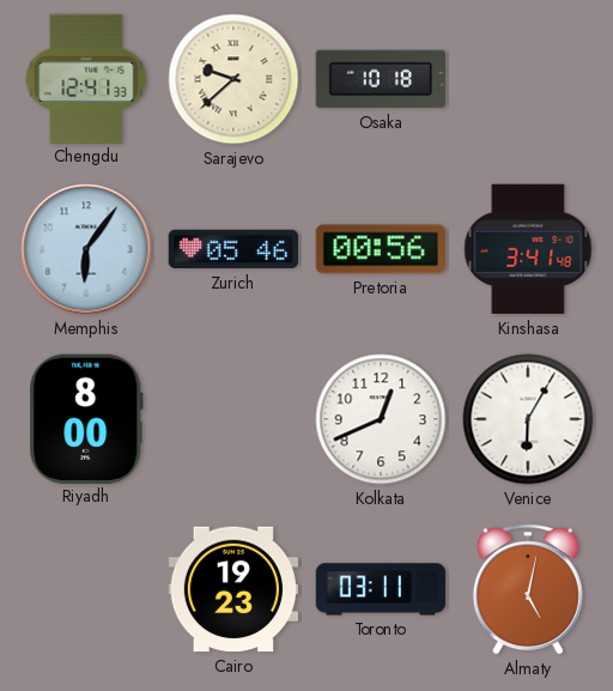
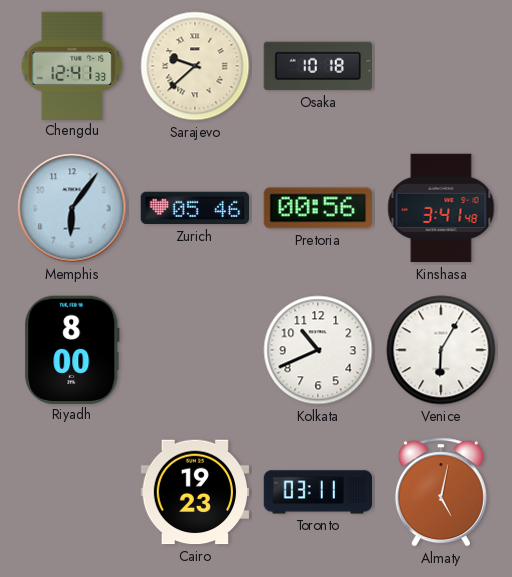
Kolkata: 12:41 -> 10:41
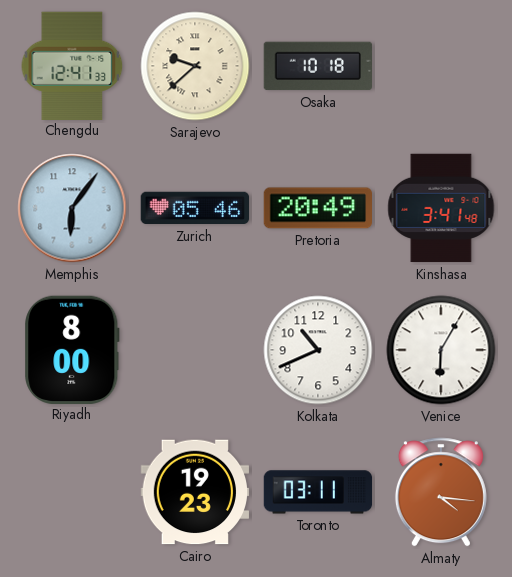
Pretoria: 00:56 -> 20:49
Almaty: 5:02 -> 4:16
